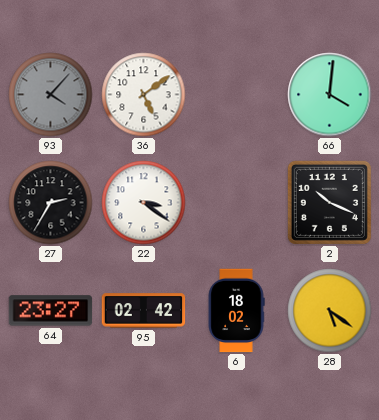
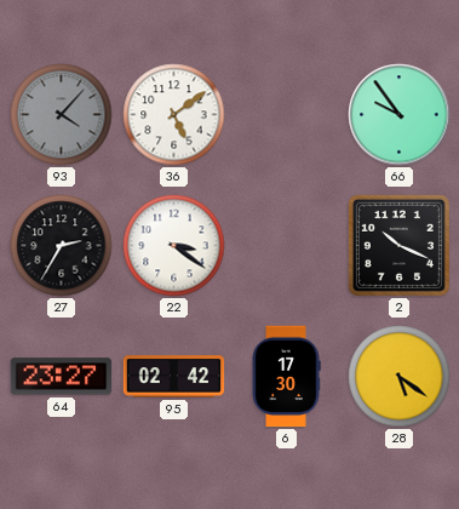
66: 4:01 -> 9:54
6: 18:02 -> 17:30
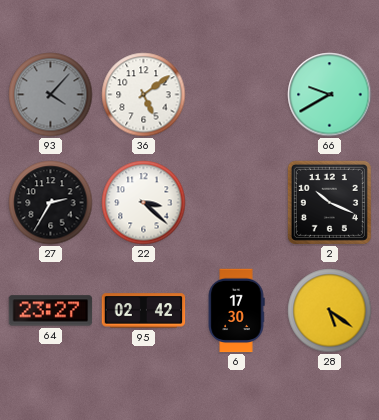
66: 9:54 -> 9:40
22: 3:21 -> 3:22
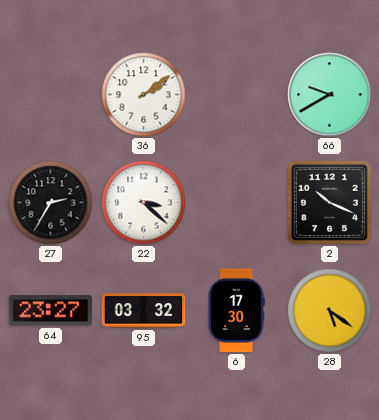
93: 4:07 -> none
36: 5:09 -> 2:09
95: 02:42 -> 03:32
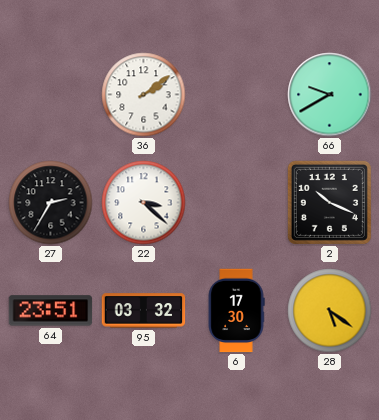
64: 23:27 -> 23:51
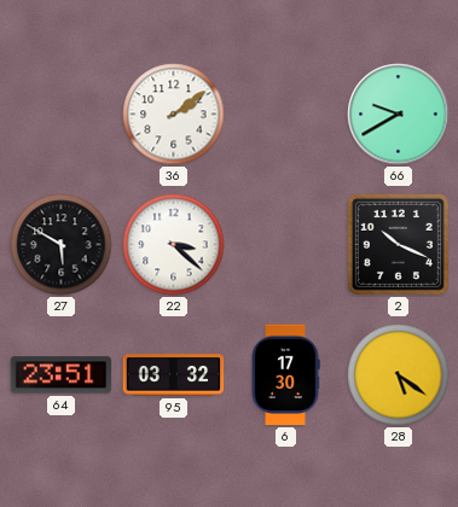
27: 2:35 -> 5:50
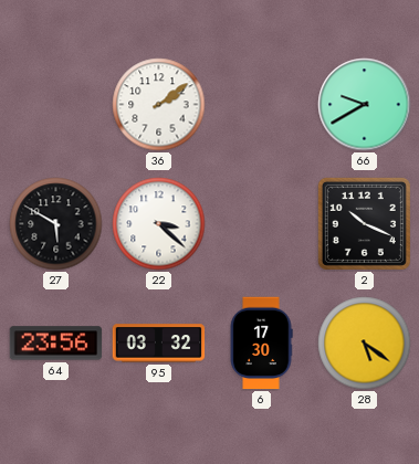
64: 23:51 -> 23:56
